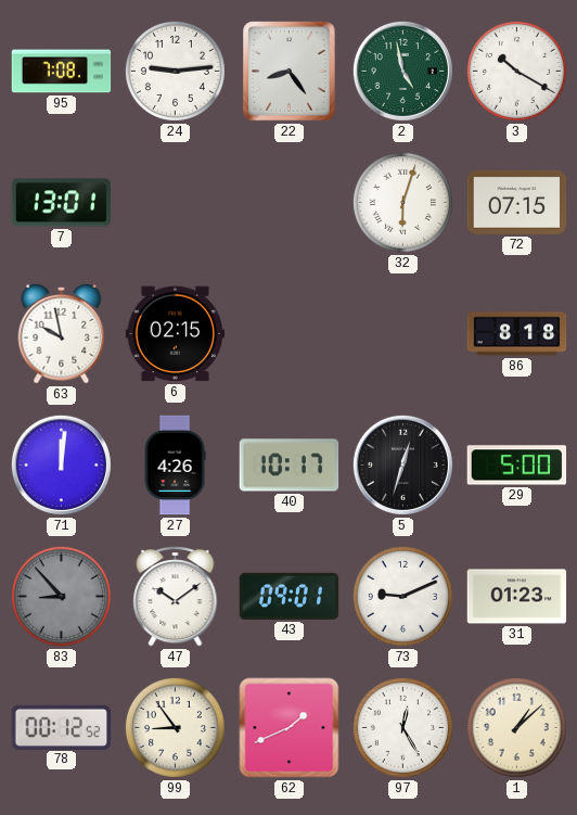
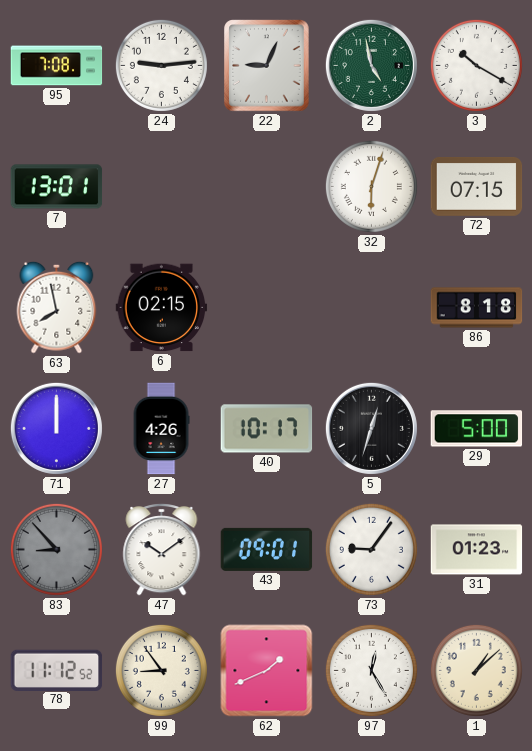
22: 8:24 -> 9:04
63: 9:58 -> 7:58
71: 12:01 -> 12:00
73: 9:11 -> 9:06
78: 00:12 -> 11:12
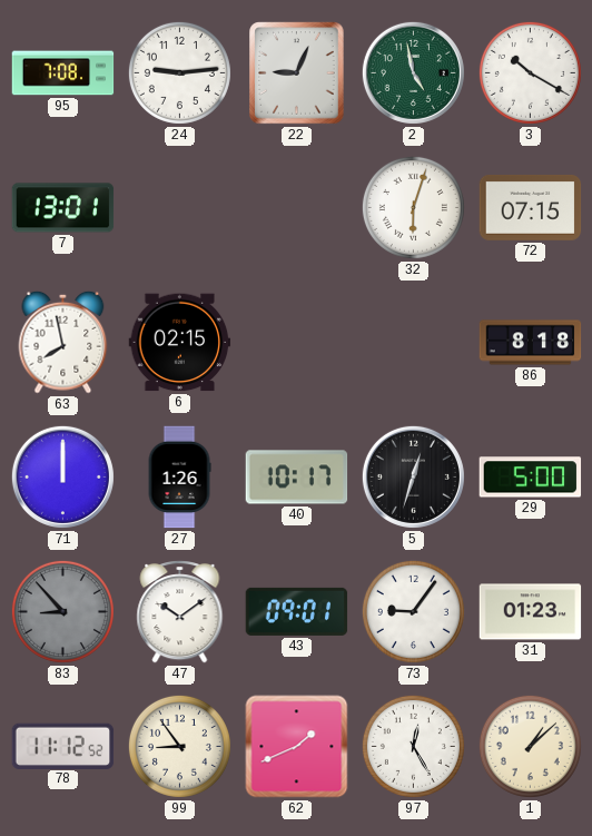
27: 4:26 -> 1:26
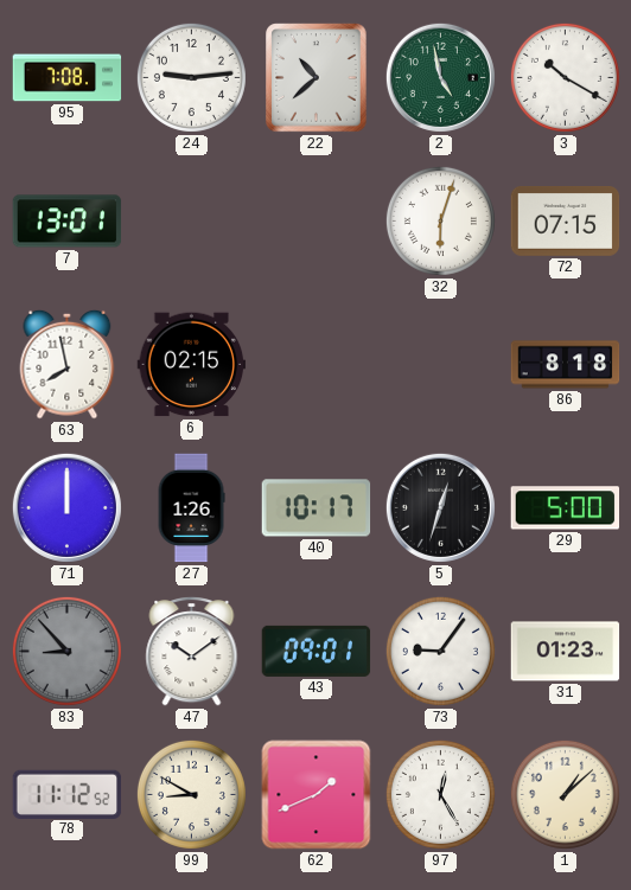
22: 9:04 -> 10:38
99: 8:54 -> 8:50
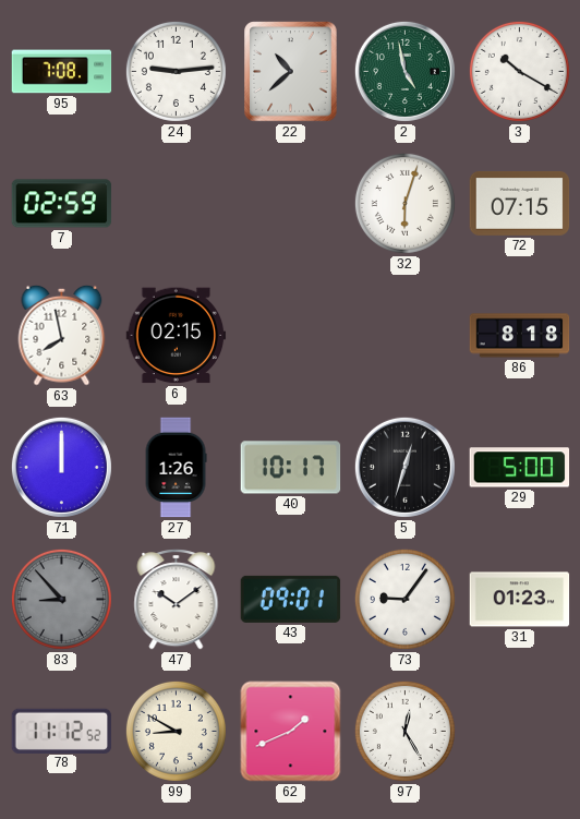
7: 13:01 -> 02:59
1: 1:08 -> none
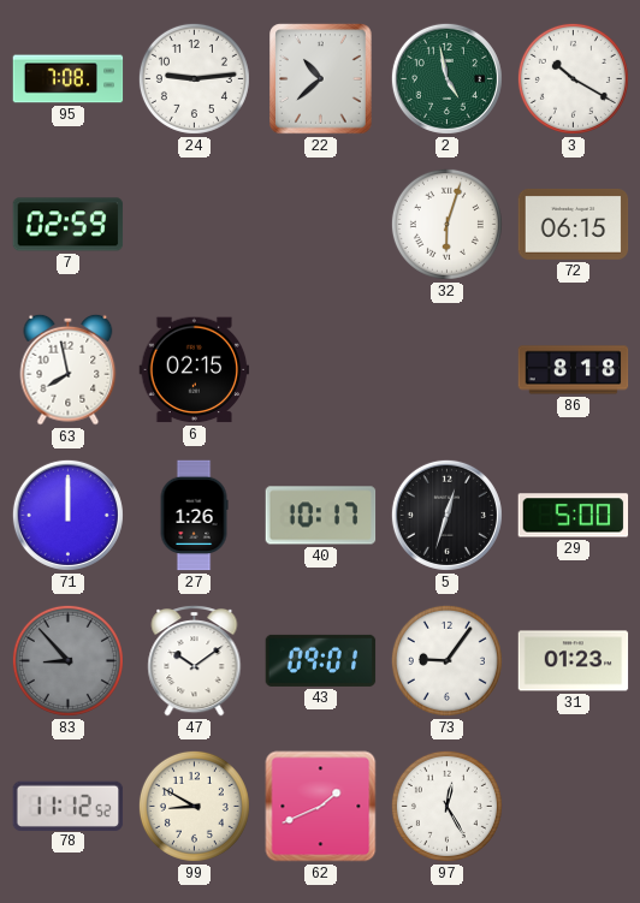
72: 07:15 -> 06:15
